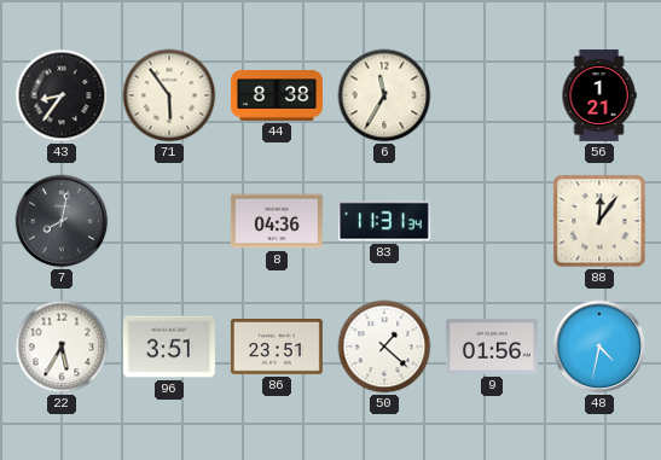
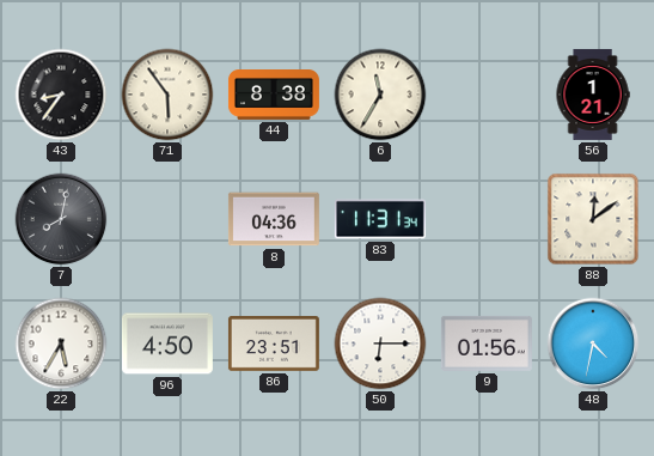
88: 12:06 -> 12:09
96: 3:51 -> 4:50
50: 1:22 -> 6:15
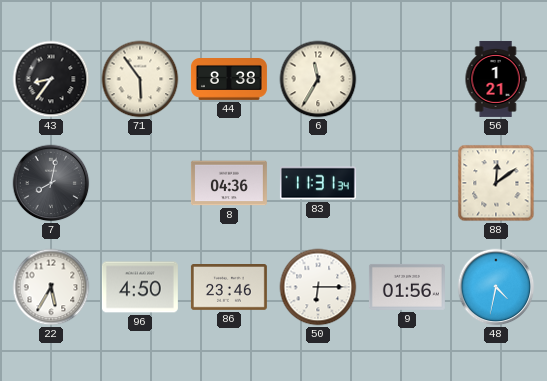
86: 23:51 -> 23:46
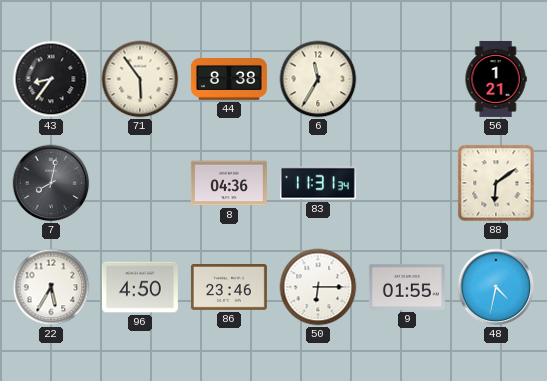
88: 12:09 -> 6:09
9: 01:56 -> 01:55
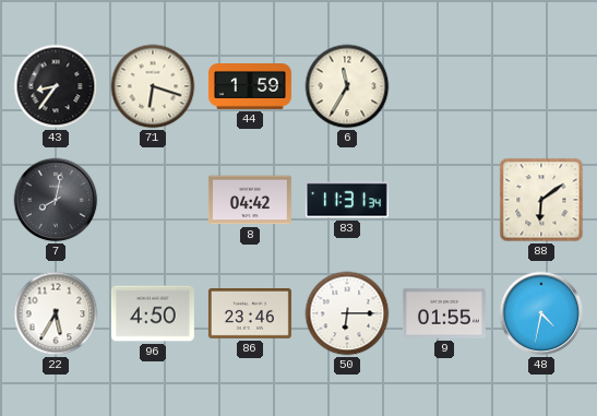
71: 5:54 -> 6:18
44: 8:38 -> 1:59
56: 1:21 -> none
8: 04:36 -> 04:42
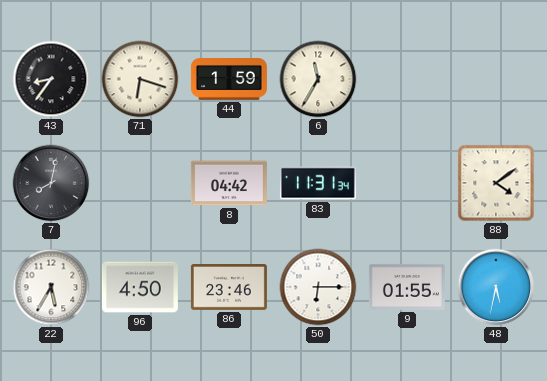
88: 6:09 -> 4:09
48: 4:32 -> 5:32
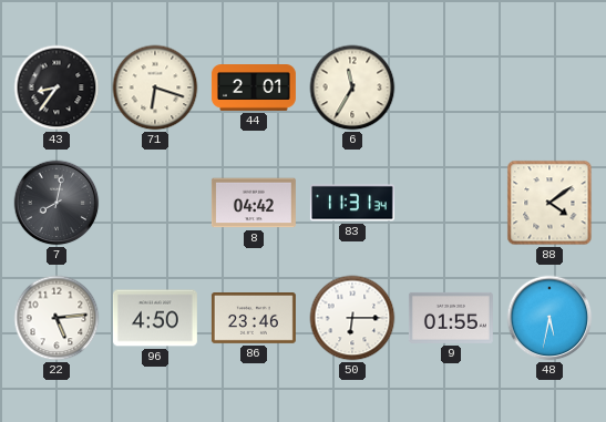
44: 1:59 -> 2:01
22: 5:35 -> 5:14
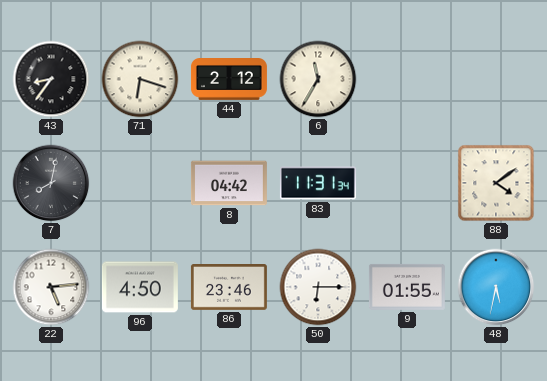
44: 2:01 -> 2:12
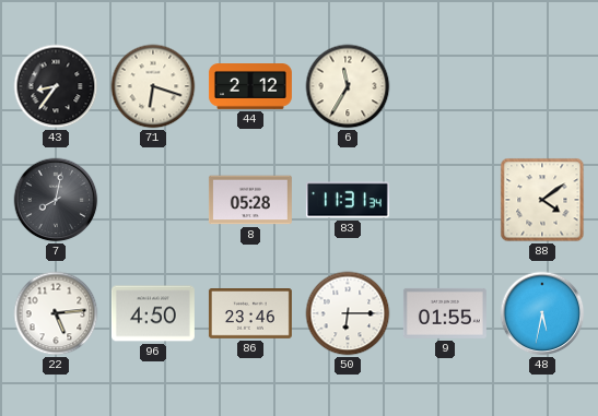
8: 04:42 -> 05:28
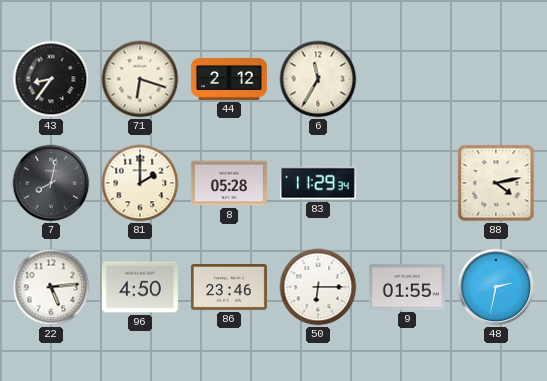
81: none -> 2:00
83: 11:31 -> 11:29
88: 4:09 -> 4:13
48: 5:32 -> 2:32
